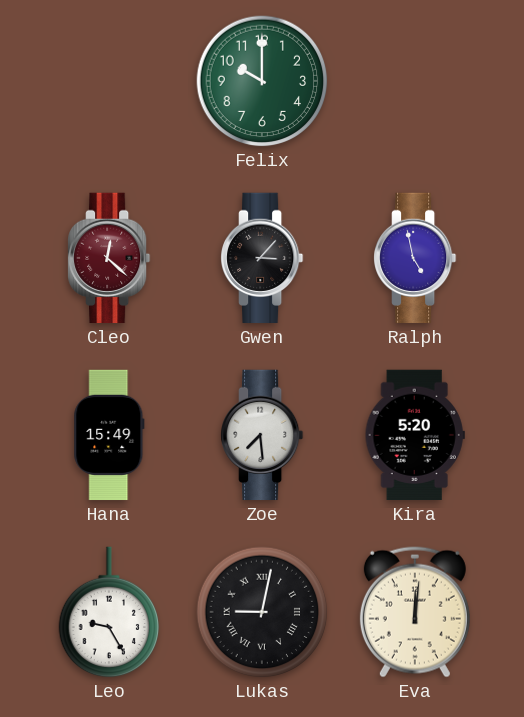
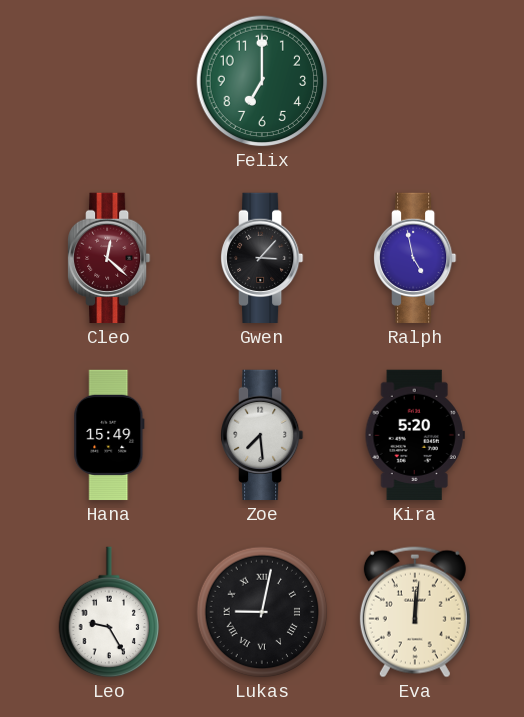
Felix: 10:00 -> 7:00
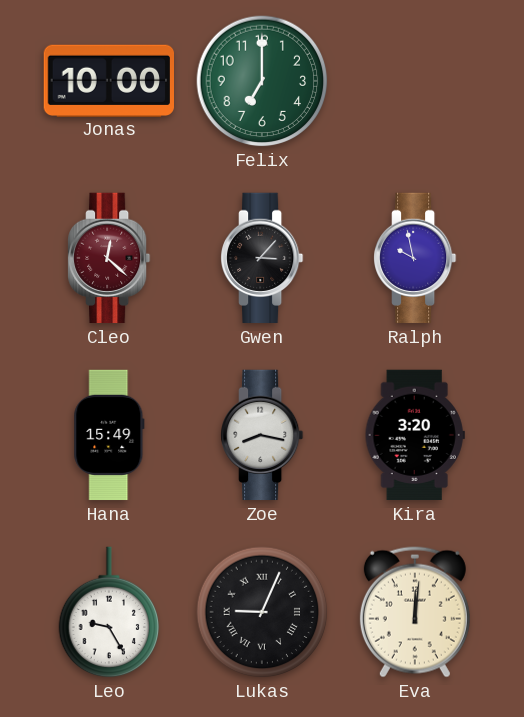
Jonas: none -> 10:00
Ralph: 4:58 -> 9:58
Zoe: 7:29 -> 8:17
Kira: 5:20 -> 3:20
Lukas: 9:02 -> 9:04
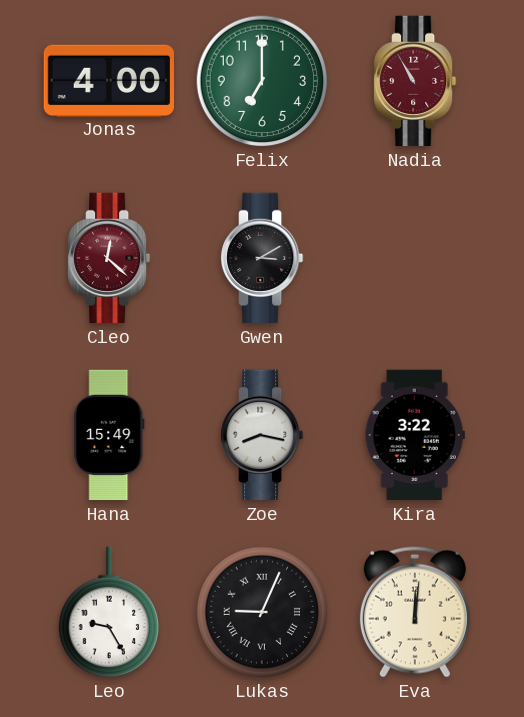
Jonas: 10:00 -> 4:00
Nadia: none -> 10:55
Gwen: 3:07 -> 3:10
Ralph: 9:58 -> none
Kira: 3:20 -> 3:22
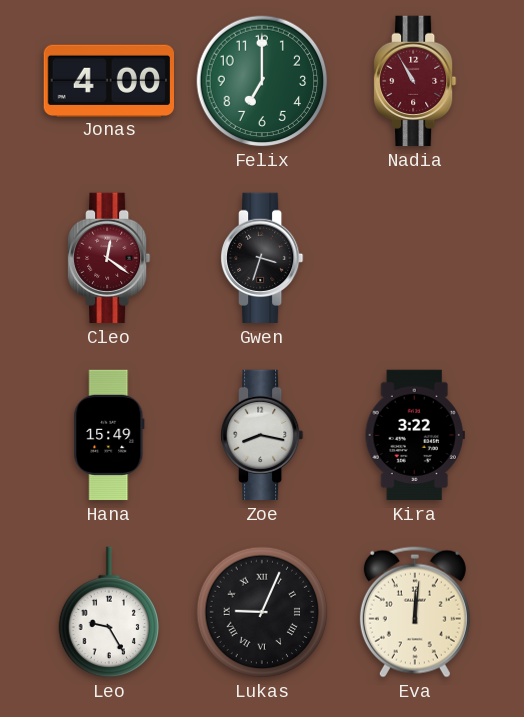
Cleo: 12:22 -> 12:21
Gwen: 3:10 -> 3:33
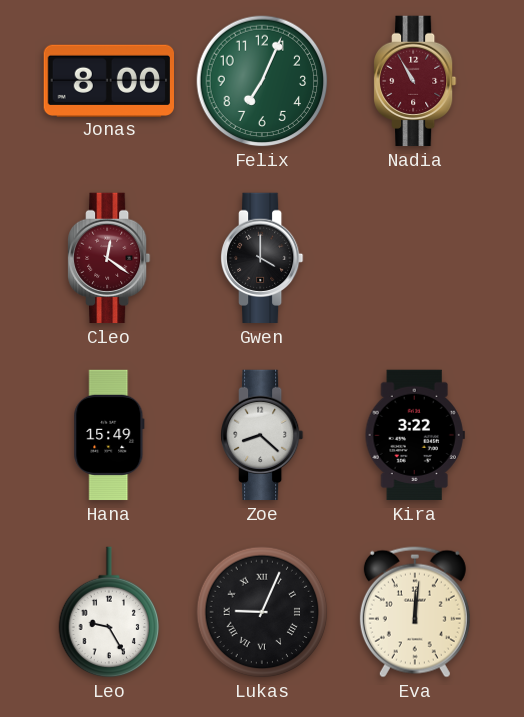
Jonas: 4:00 -> 8:00
Felix: 7:00 -> 7:04
Gwen: 3:33 -> 4:00
Zoe: 8:17 -> 8:22
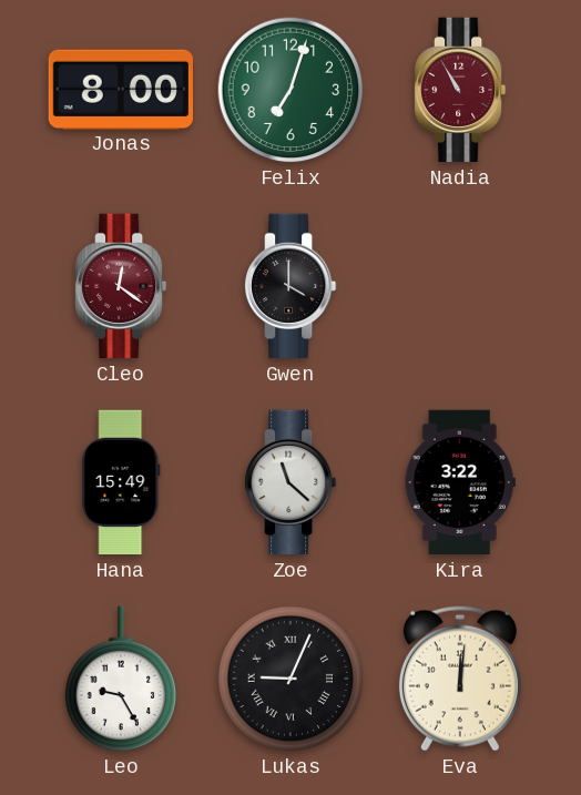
Felix: 7:04 -> 7:03
Zoe: 8:22 -> 11:22
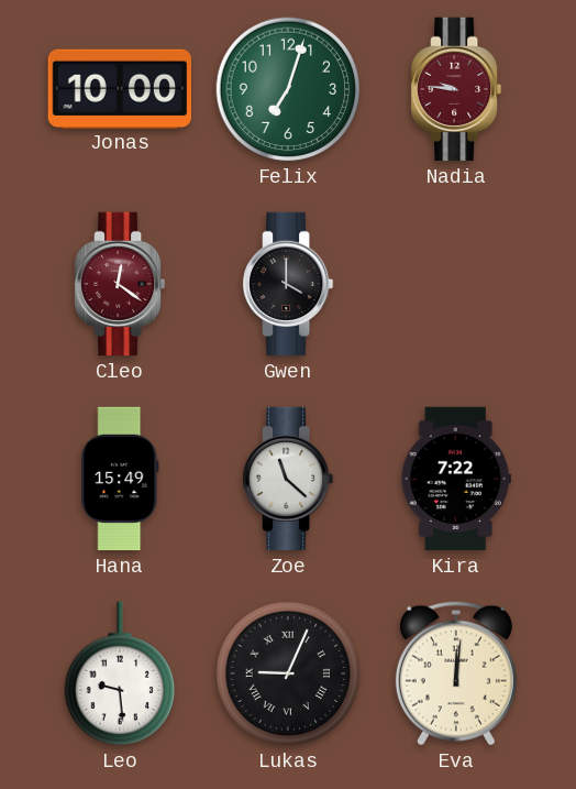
Jonas: 8:00 -> 10:00
Nadia: 10:55 -> 9:46
Kira: 3:22 -> 7:22
Leo: 9:25 -> 9:29
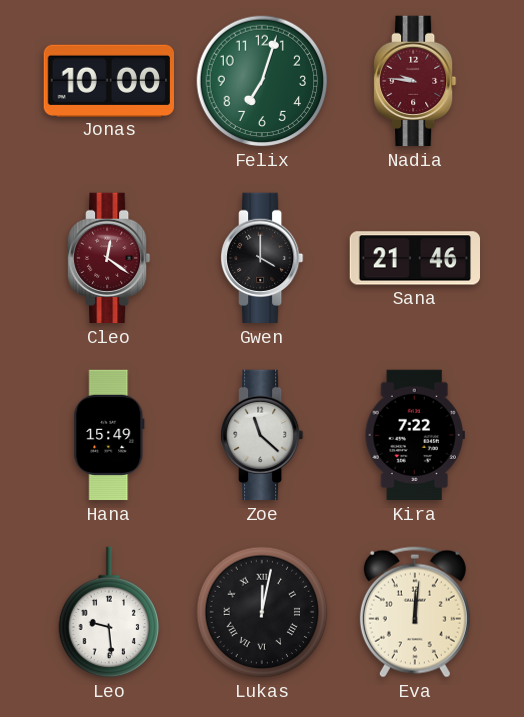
Sana: none -> 21:46
Lukas: 9:04 -> 12:02
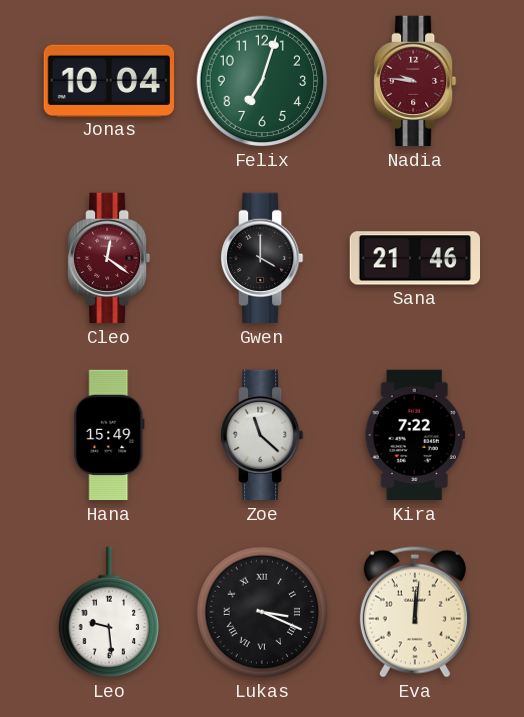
Jonas: 10:00 -> 10:04
Lukas: 12:02 -> 3:19
